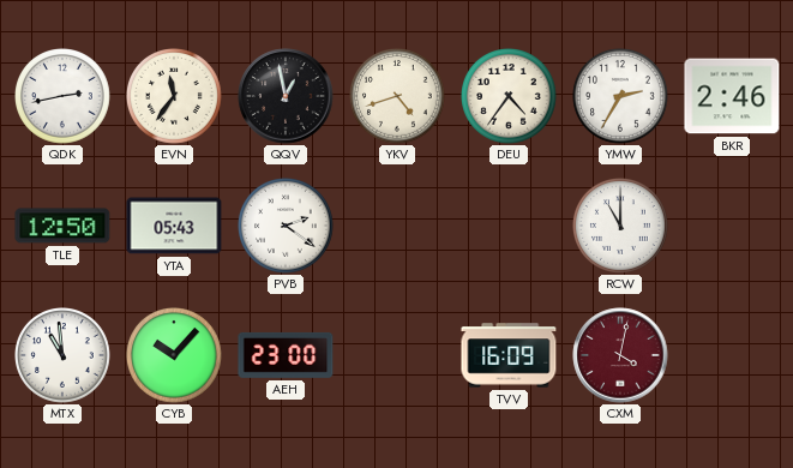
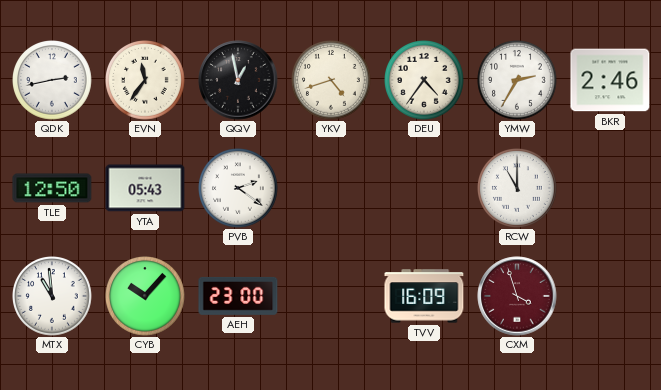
CXM: 4:02 -> 3:57
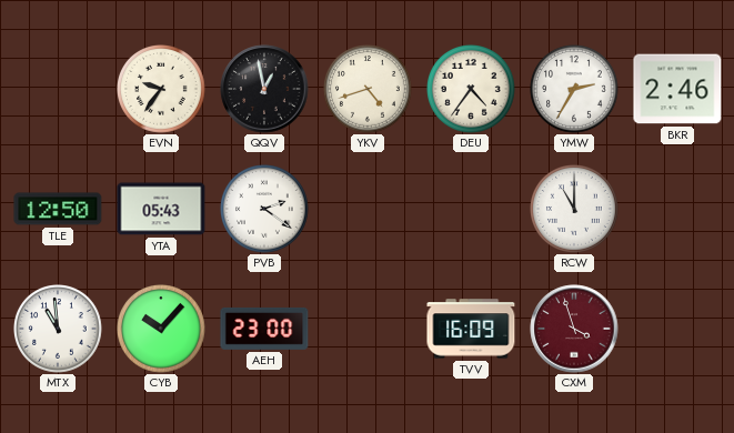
QDK: 2:43 -> none
EVN: 11:36 -> 9:36
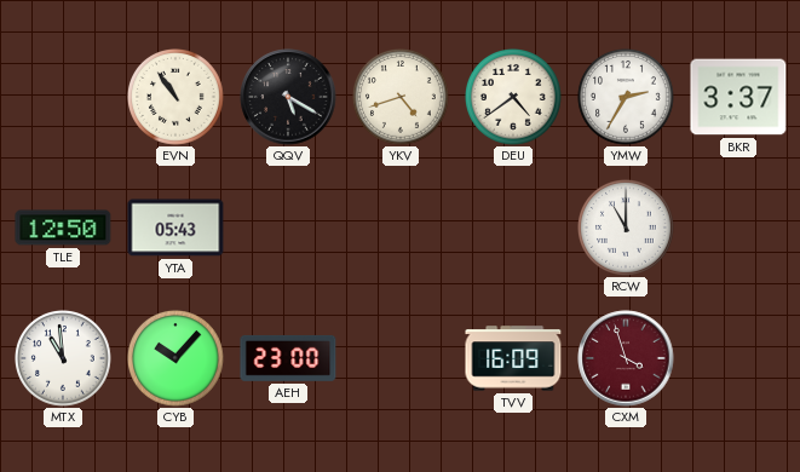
EVN: 9:36 -> 10:54
QQV: 12:58 -> 5:20
DEU: 4:36 -> 4:39
BKR: 2:46 -> 3:37
PVB: 2:21 -> none
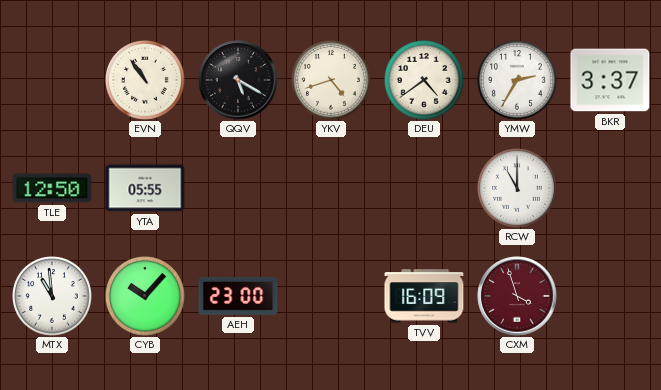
YTA: 05:43 -> 05:55
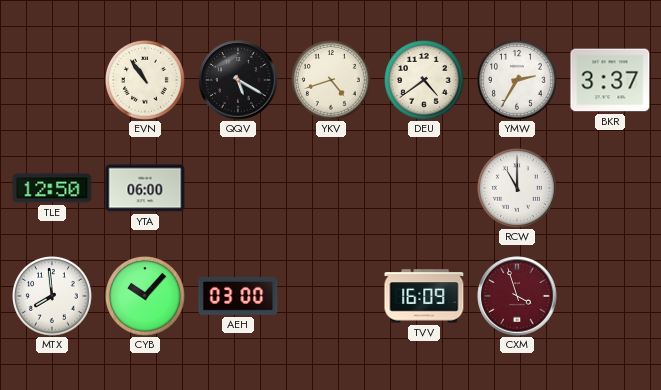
YTA: 05:55 -> 06:00
MTX: 10:59 -> 7:59
AEH: 23:00 -> 03:00
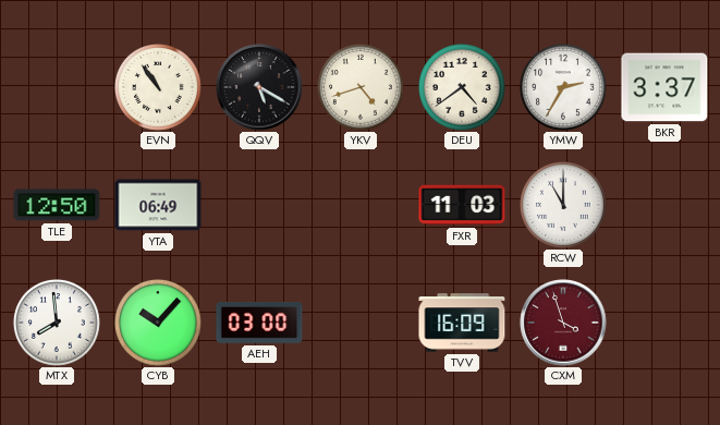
YTA: 06:00 -> 06:49
FXR: none -> 11:03
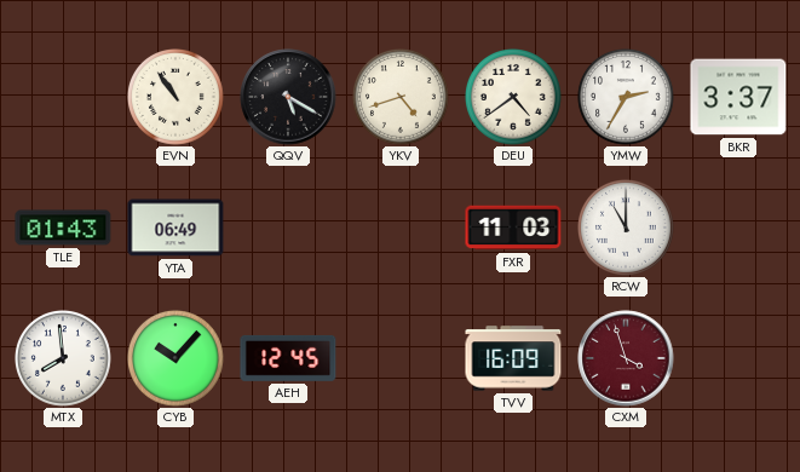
TLE: 12:50 -> 01:43
AEH: 03:00 -> 12:45
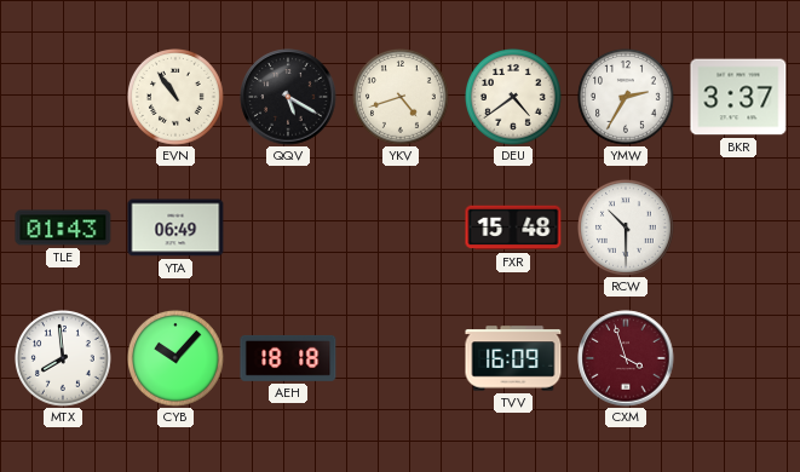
FXR: 11:03 -> 15:48
RCW: 11:00 -> 10:30
AEH: 12:45 -> 18:18
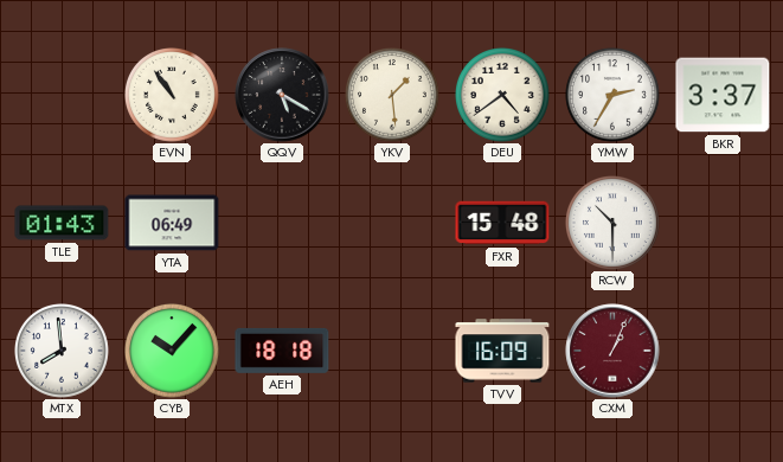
YKV: 4:42 -> 1:29
CXM: 3:57 -> 1:04
